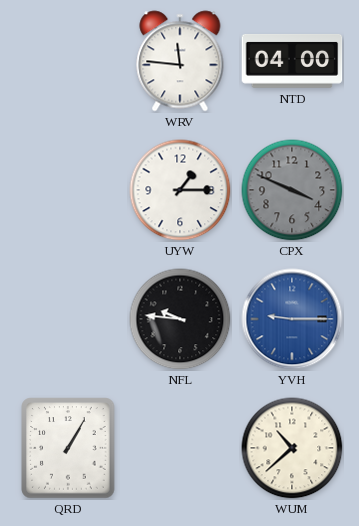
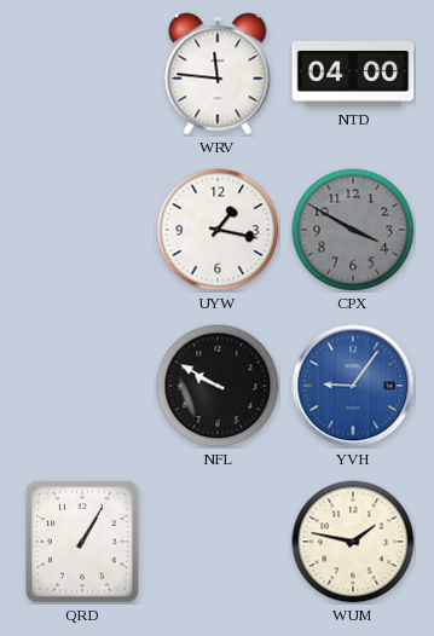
UYW: 1:15 -> 1:17
CPX: 3:49 -> 3:50
NFL: 9:46 -> 9:50
YVH: 9:15 -> 9:06
WUM: 10:38 -> 1:47
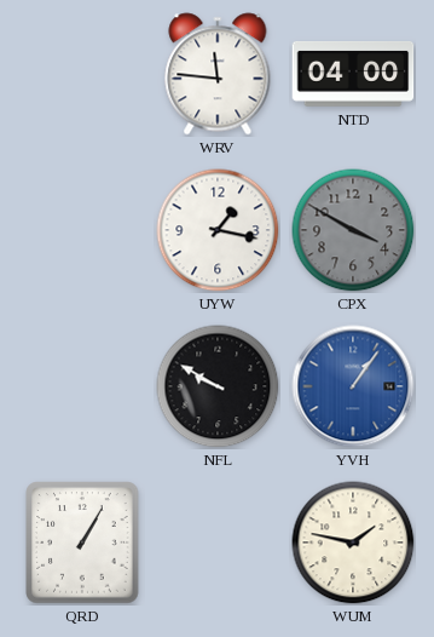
YVH: 9:06 -> 1:06
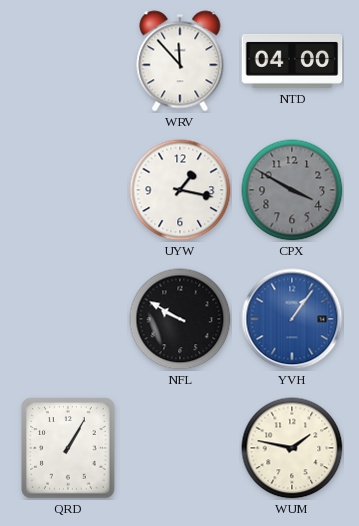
WRV: 11:46 -> 11:53
